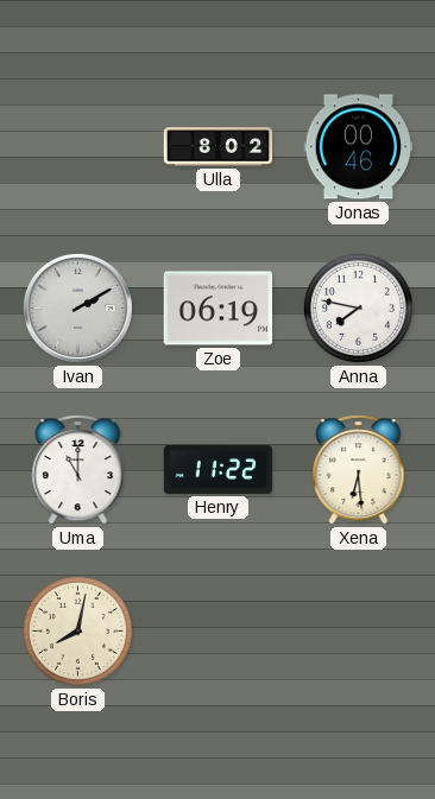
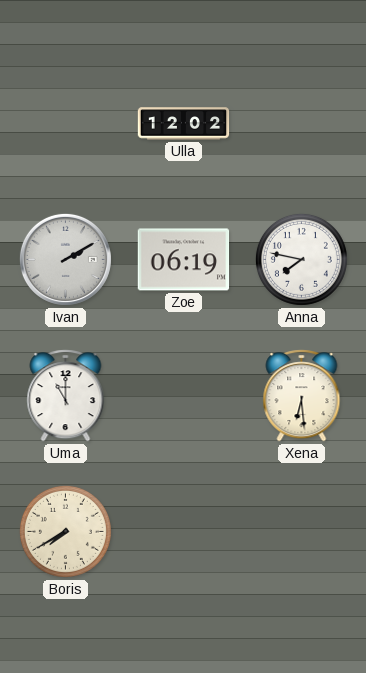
Ulla: 8:02 -> 12:02
Jonas: 00:46 -> none
Henry: 11:22 -> none
Boris: 8:02 -> 7:40
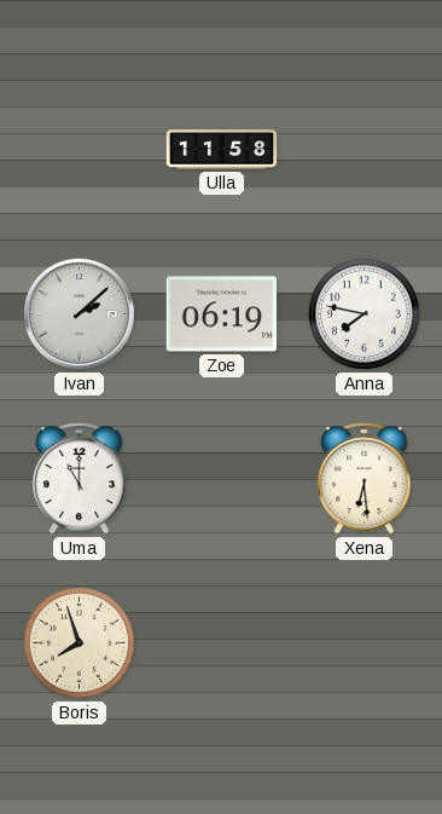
Ulla: 12:02 -> 11:58
Ivan: 2:10 -> 2:08
Boris: 7:40 -> 7:57
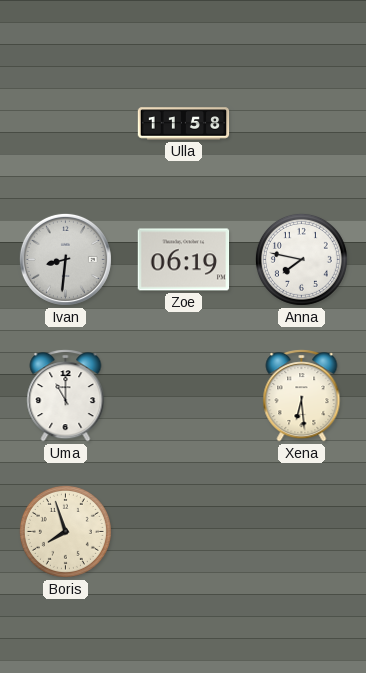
Ivan: 2:08 -> 8:31
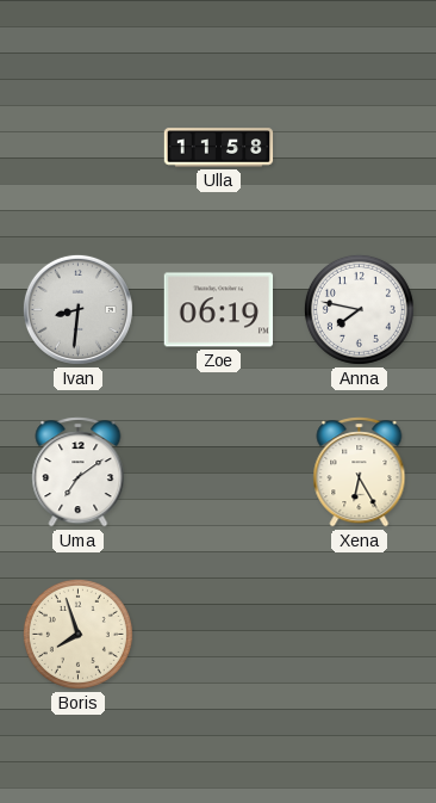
Uma: 11:00 -> 7:09
Xena: 6:29 -> 6:25
